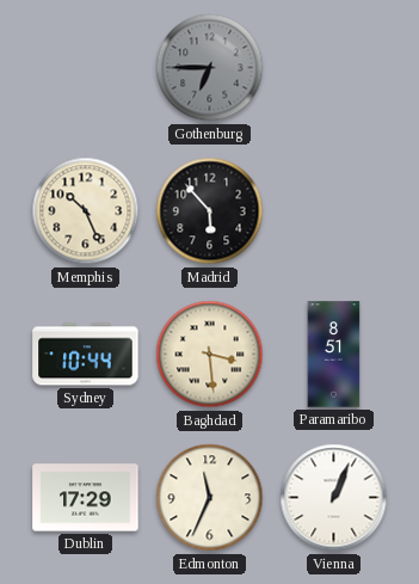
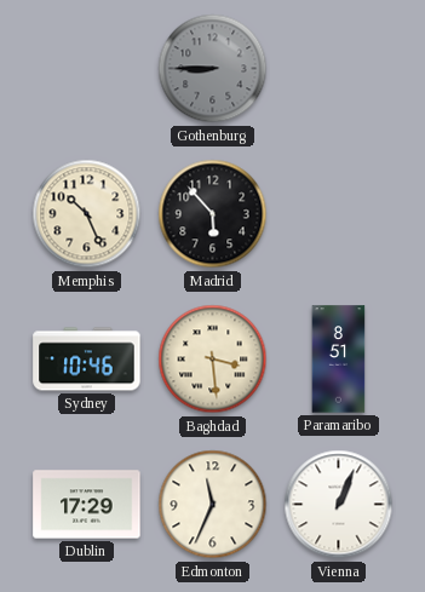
Gothenburg: 6:45 -> 8:45
Sydney: 10:44 -> 10:46
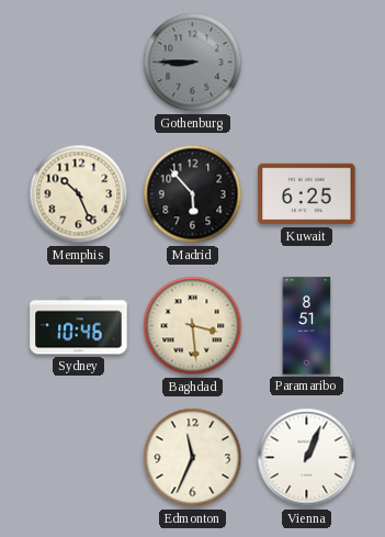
Kuwait: none -> 6:25
Dublin: 17:29 -> none
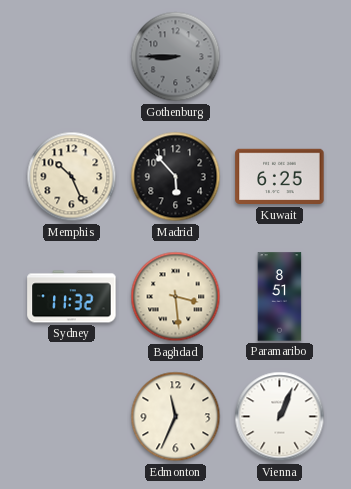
Sydney: 10:46 -> 11:32
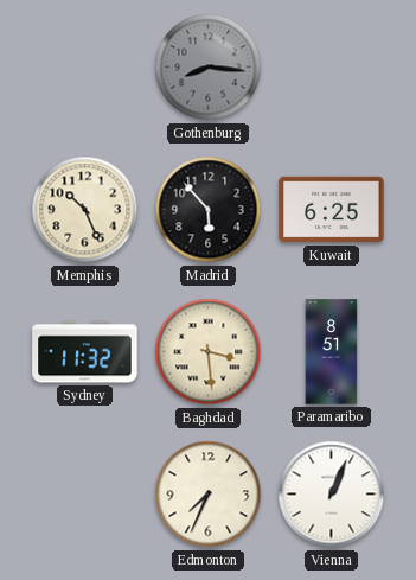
Gothenburg: 8:45 -> 8:16
Edmonton: 11:34 -> 7:34
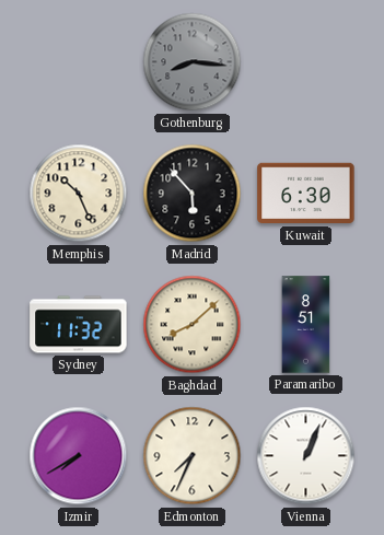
Kuwait: 6:25 -> 6:30
Baghdad: 3:29 -> 8:08
Izmir: none -> 7:40
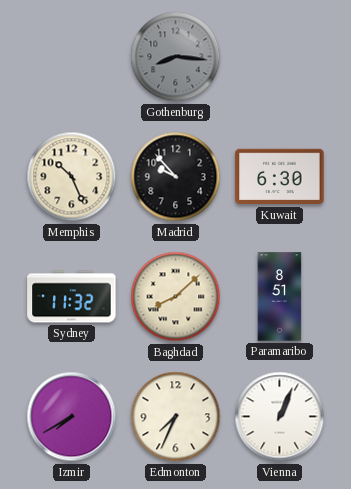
Madrid: 5:53 -> 9:53
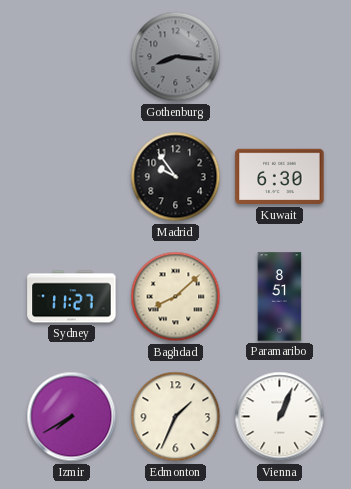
Memphis: 10:26 -> none
Madrid: 9:53 -> 9:54
Sydney: 11:32 -> 11:27
Edmonton: 7:34 -> 1:34
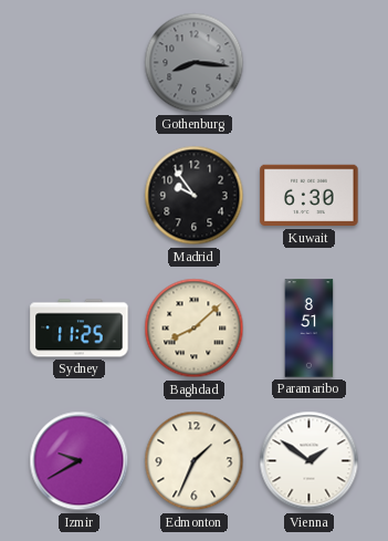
Sydney: 11:27 -> 11:25
Izmir: 7:40 -> 9:40
Vienna: 1:04 -> 1:51
